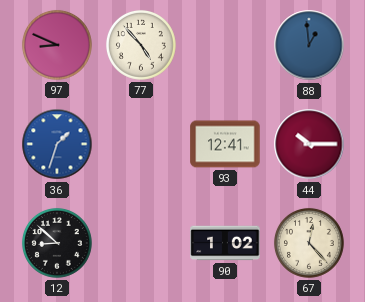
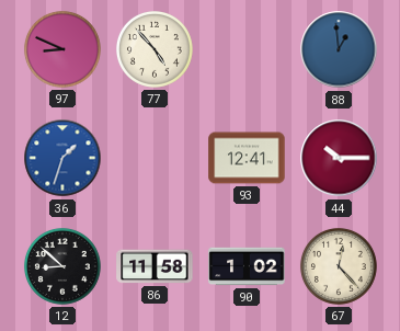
86: none -> 11:58
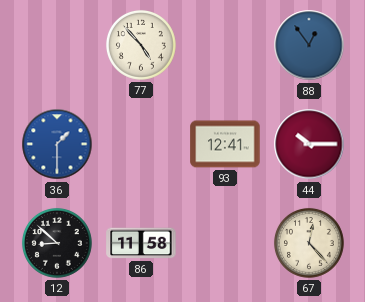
97: 8:49 -> none
88: 12:59 -> 12:54
36: 1:33 -> 1:30
90: 1:02 -> none
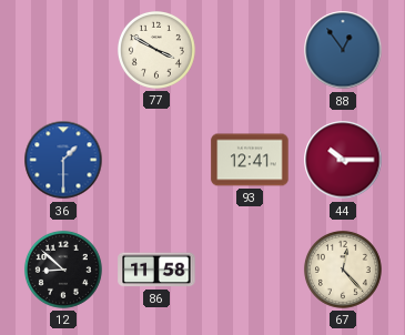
77: 4:53 -> 3:50
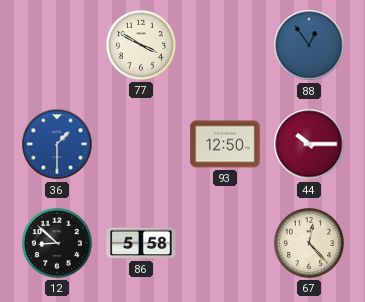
93: 12:41 -> 12:50
86: 11:58 -> 5:58
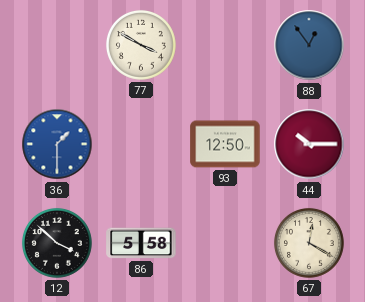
12: 8:52 -> 3:52
67: 12:23 -> 12:20
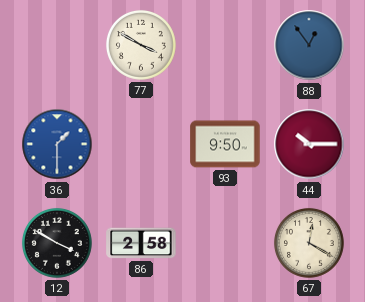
93: 12:50 -> 9:50
12: 3:52 -> 3:50
86: 5:58 -> 2:58
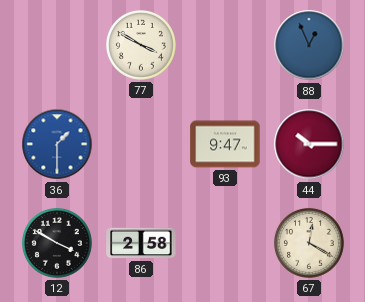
88: 12:54 -> 12:56
93: 9:50 -> 9:47
